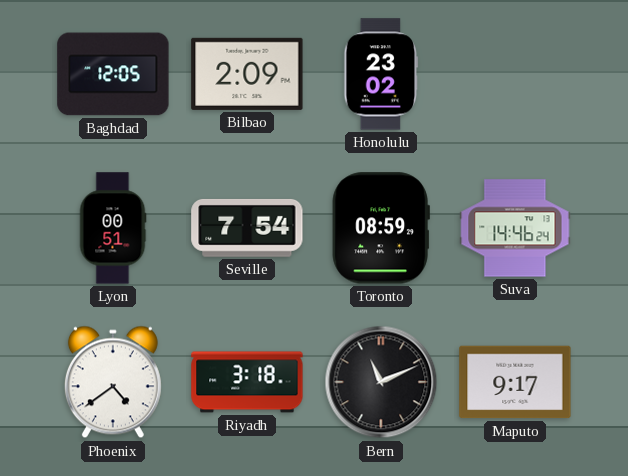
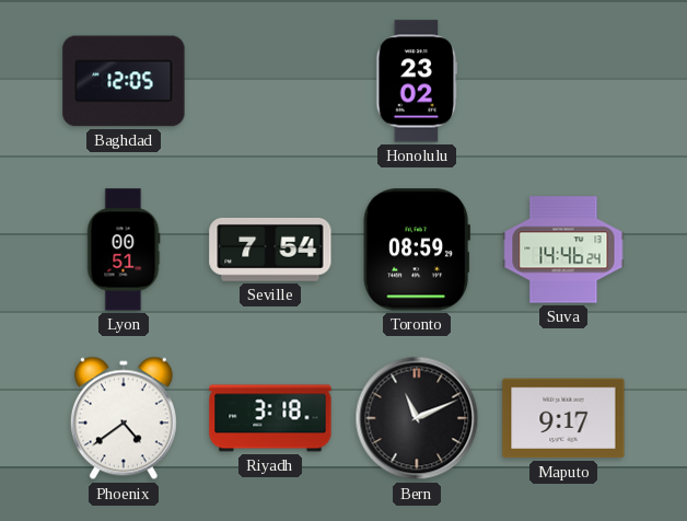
Bilbao: 2:09 -> none
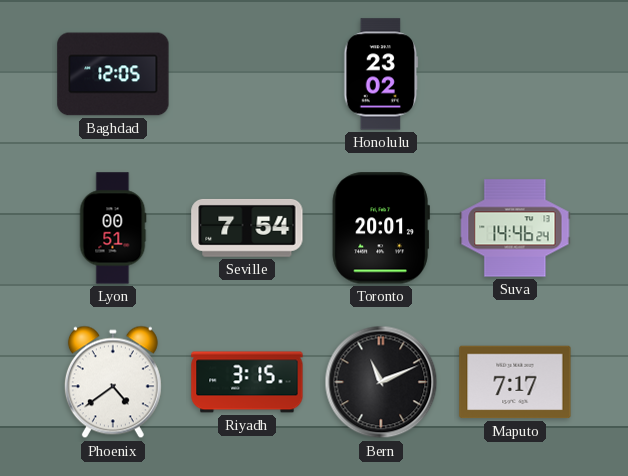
Toronto: 08:59 -> 20:01
Riyadh: 3:18 -> 3:15
Maputo: 9:17 -> 7:17
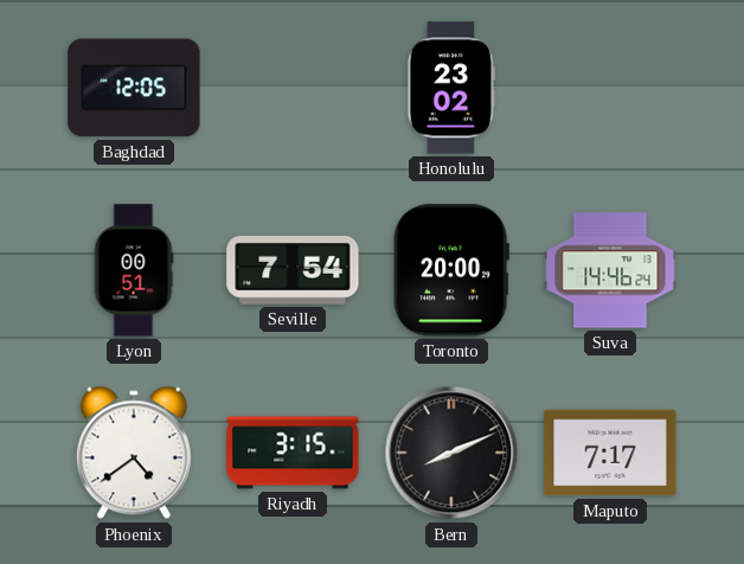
Toronto: 20:01 -> 20:00
Bern: 11:11 -> 8:11
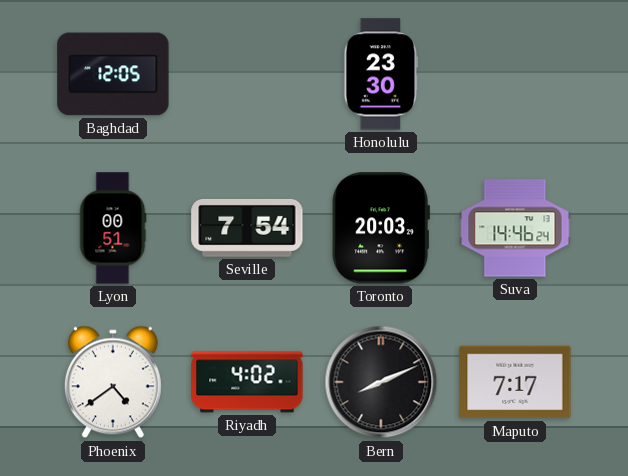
Honolulu: 23:02 -> 23:30
Toronto: 20:00 -> 20:03
Riyadh: 3:15 -> 4:02
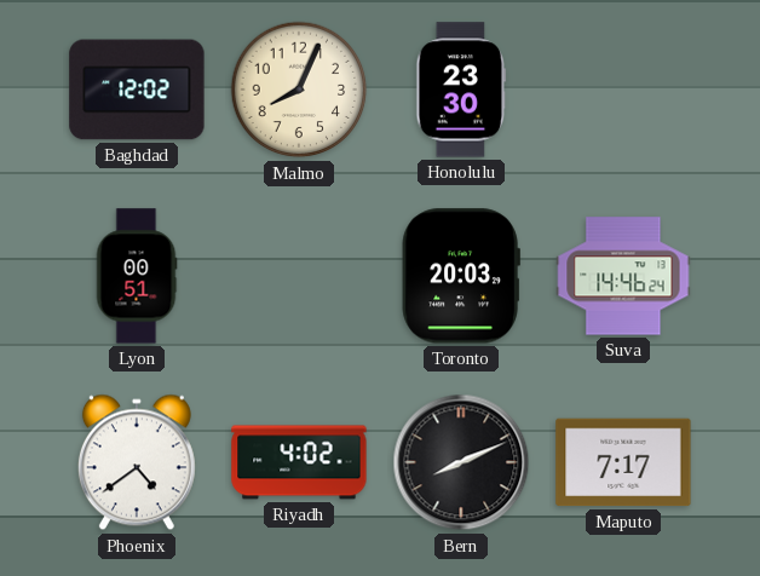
Baghdad: 12:05 -> 12:02
Malmo: none -> 8:04
Seville: 7:54 -> none
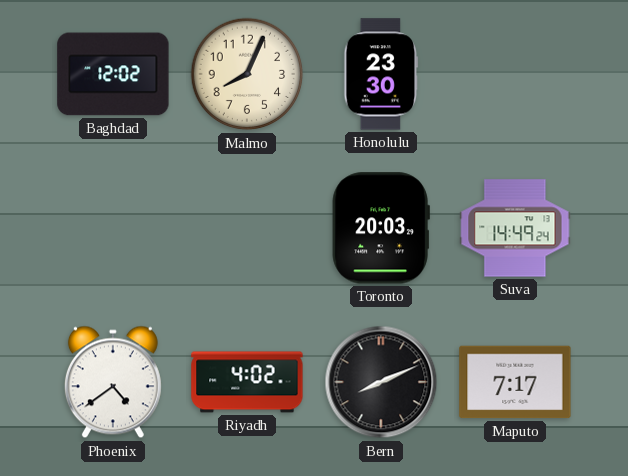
Lyon: 00:51 -> none
Suva: 14:46 -> 14:49
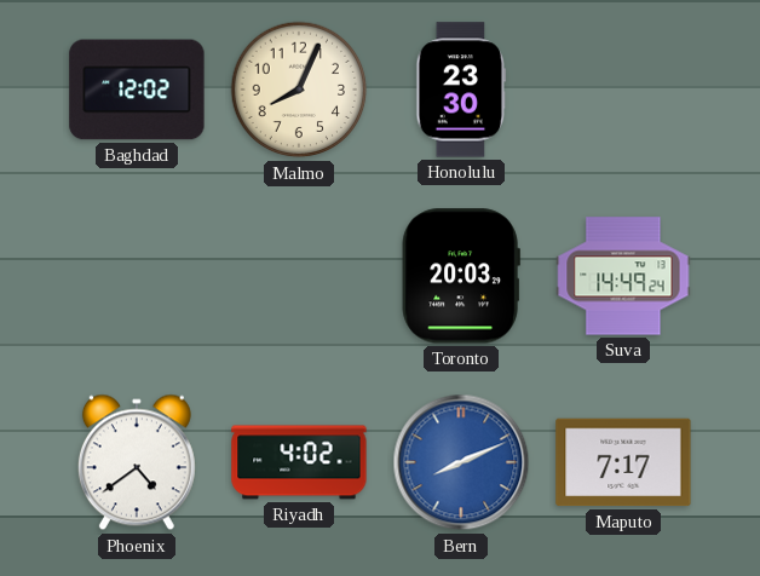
Bern dial: black -> blue
